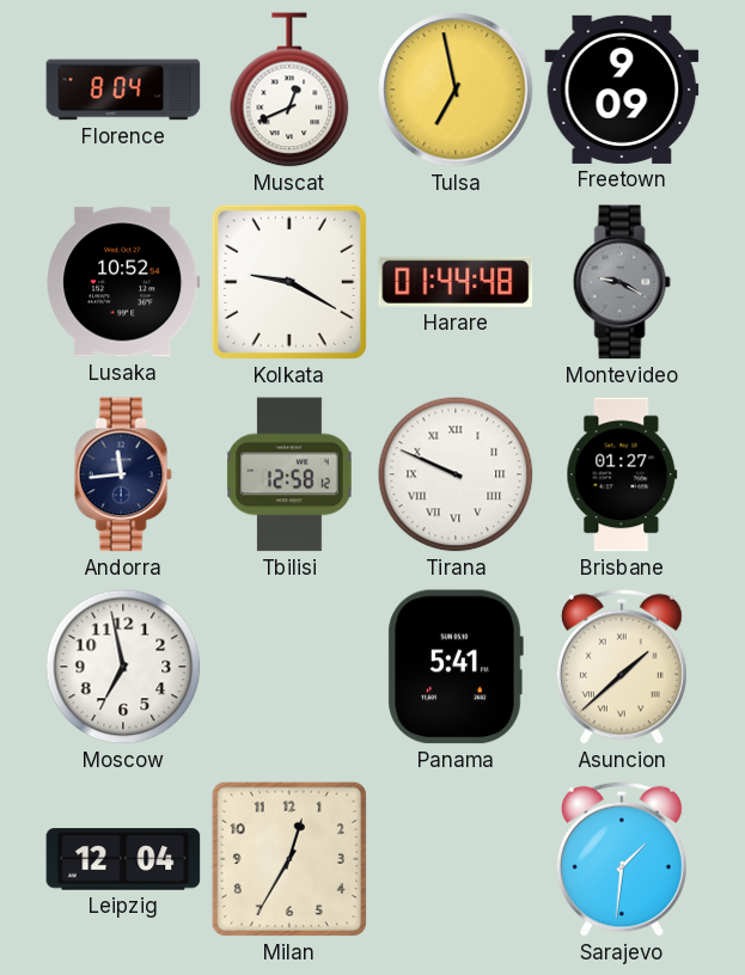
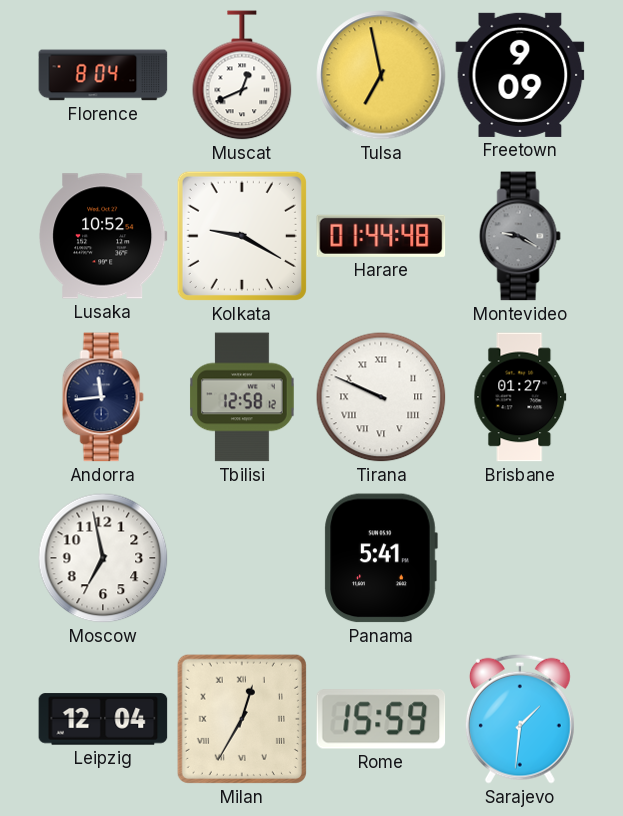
Asuncion: 1:38 -> none
Milan numerals: Arabic -> Roman
Rome: none -> 15:59
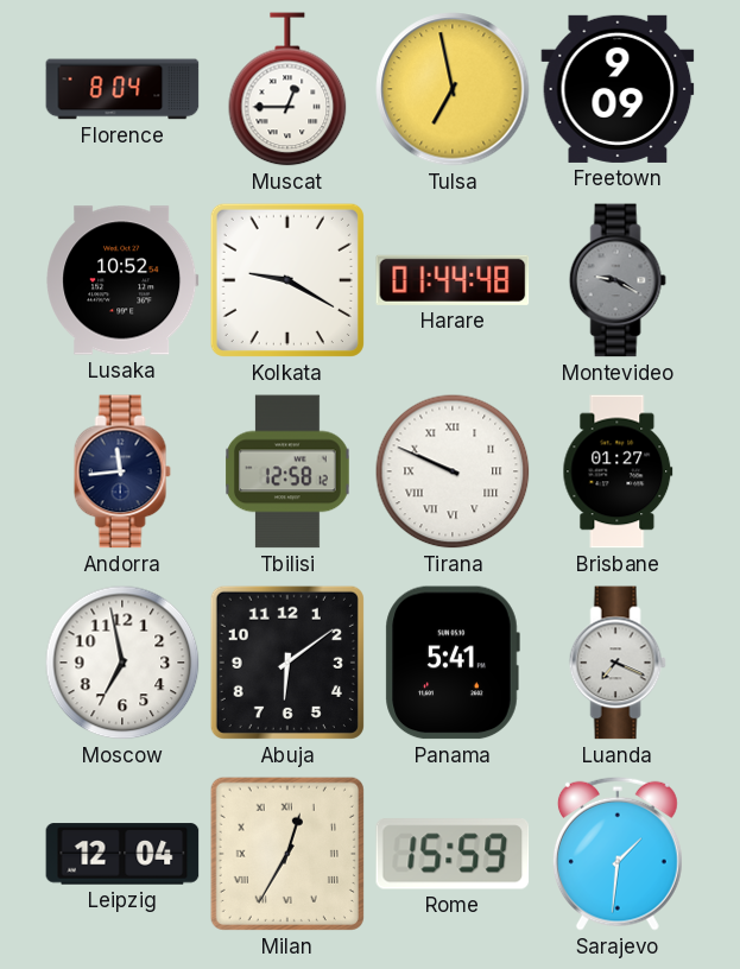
Muscat: 12:41 -> 12:45
Abuja: none -> 6:09
Luanda: none -> 7:19
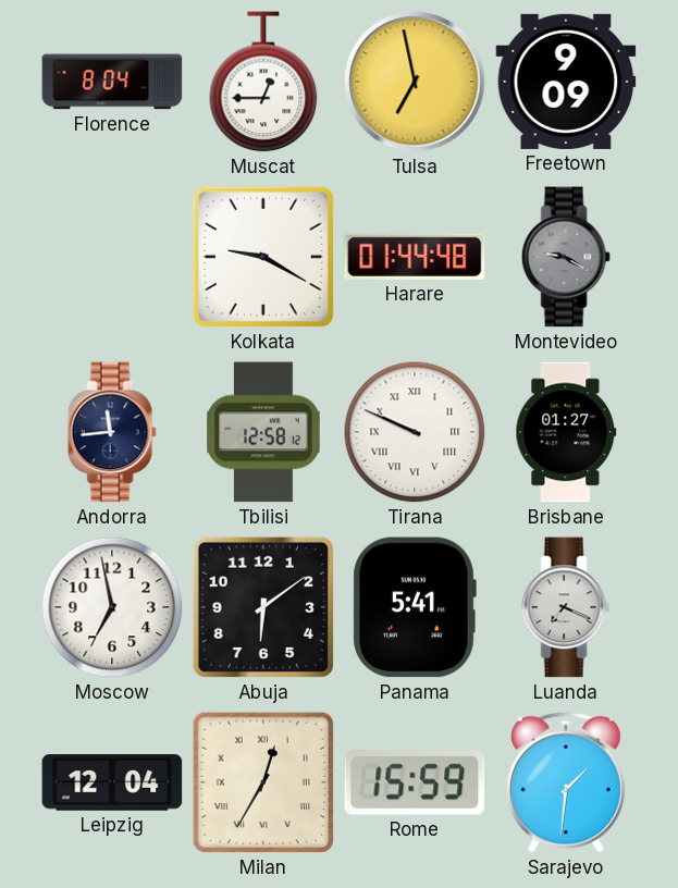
Lusaka: 10:52 -> none
